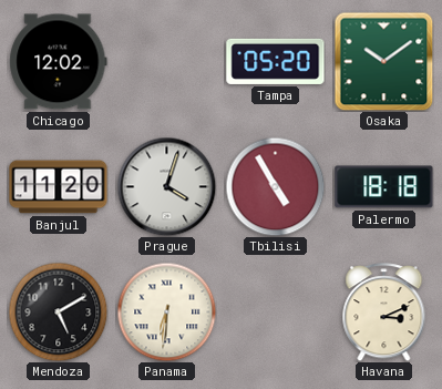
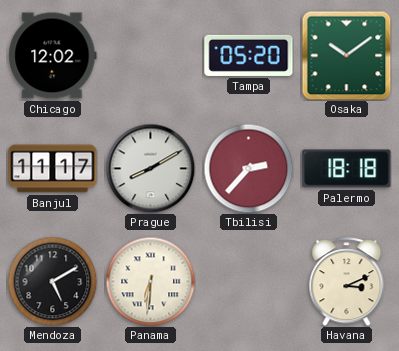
Banjul: 11:20 -> 11:17
Prague: 4:03 -> 8:10
Tbilisi: 4:55 -> 2:37
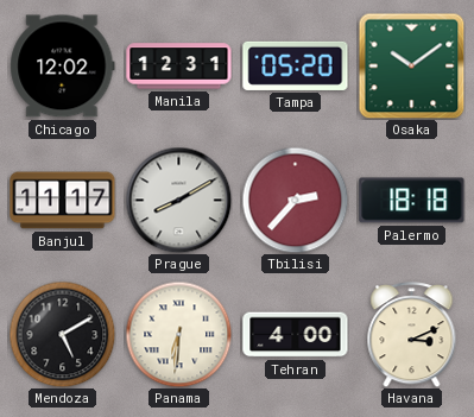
Manila: none -> 12:31
Tehran: none -> 4:00
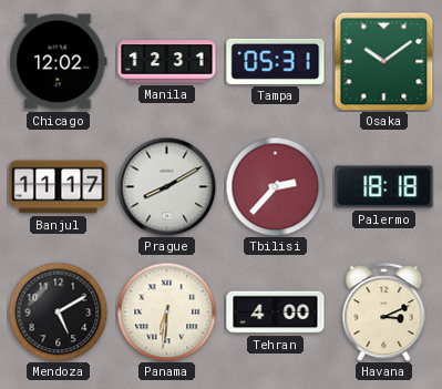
Tampa: 05:20 -> 05:31
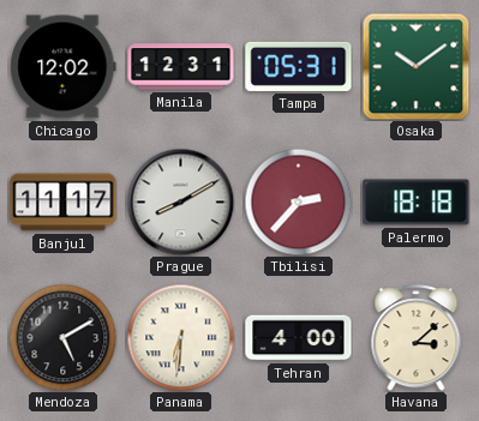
Havana: 3:11 -> 3:08
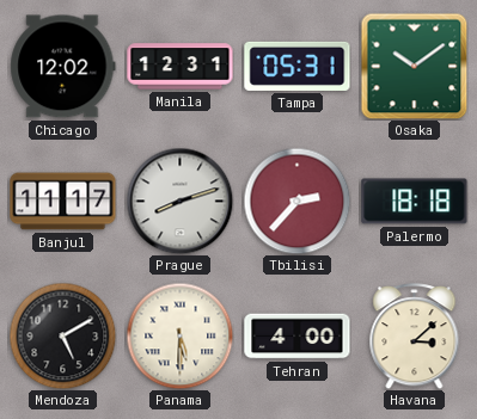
Prague: 8:10 -> 8:12
Panama: 6:31 -> 5:30
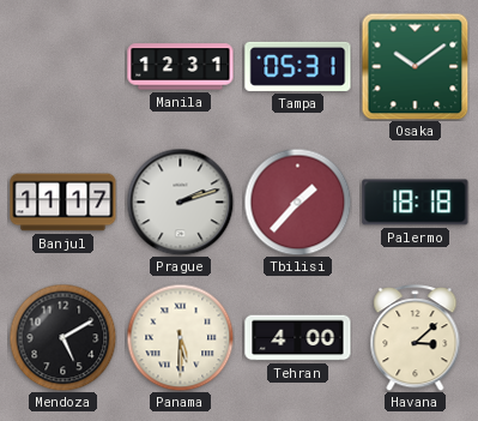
Chicago: 12:02 -> none
Prague: 8:12 -> 2:12
Tbilisi: 2:37 -> 1:37
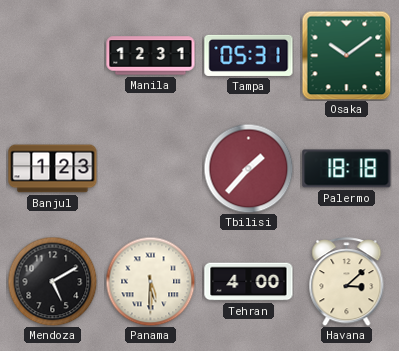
Banjul: 11:17 -> 1:23
Prague: 2:12 -> none
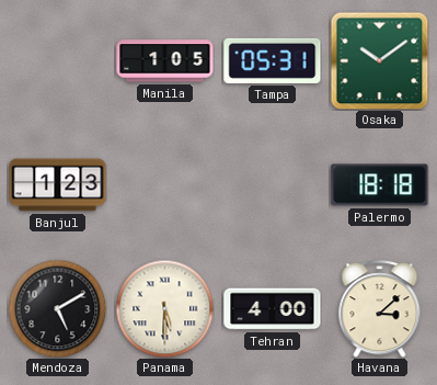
Manila: 12:31 -> 1:05
Tbilisi: 1:37 -> none
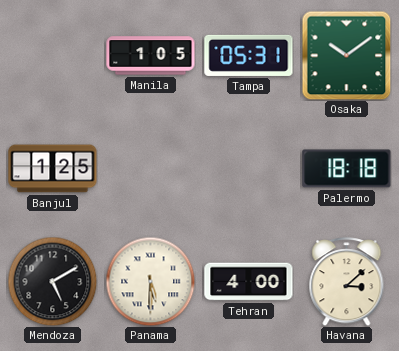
Banjul: 1:23 -> 1:25
